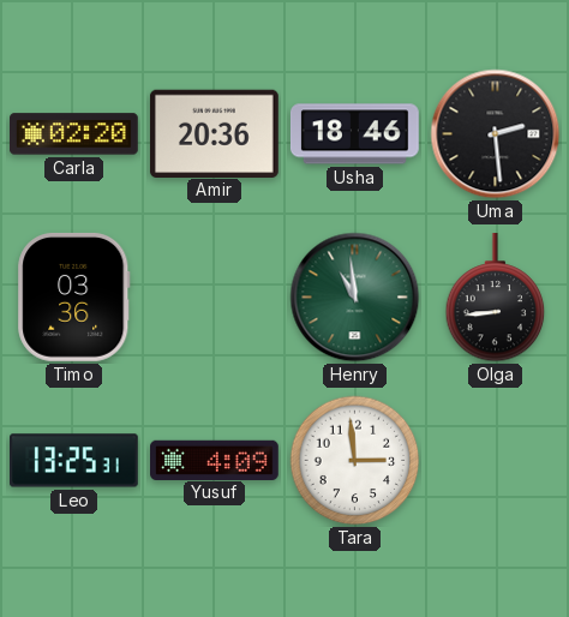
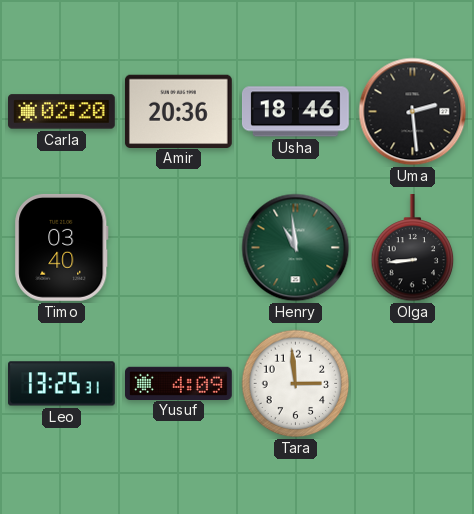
Timo: 03:36 -> 03:40
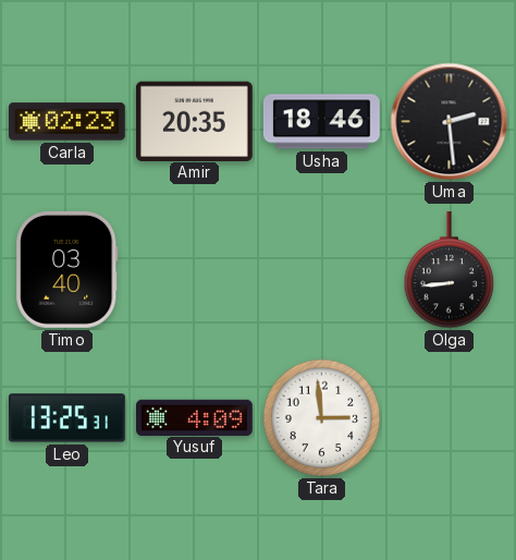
Carla: 02:20 -> 02:23
Amir: 20:36 -> 20:35
Henry: 10:59 -> none
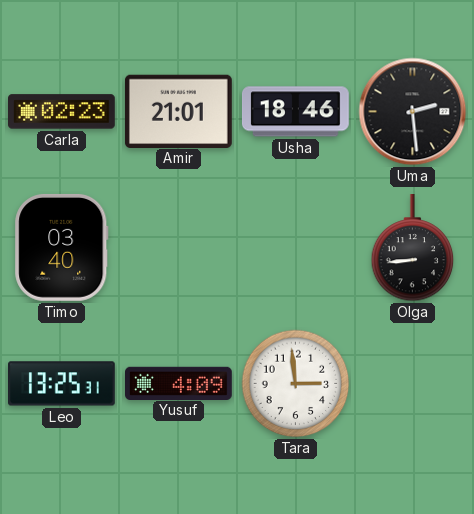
Amir: 20:35 -> 21:01
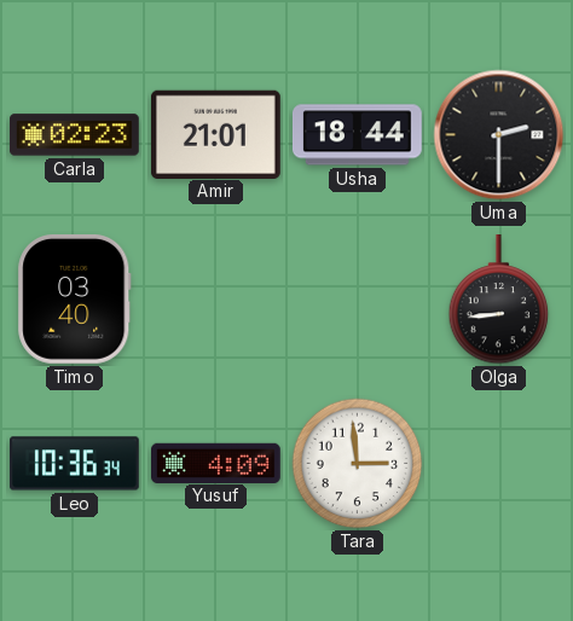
Usha: 18:46 -> 18:44
Uma: 2:29 -> 2:30
Leo: 13:25 -> 10:36
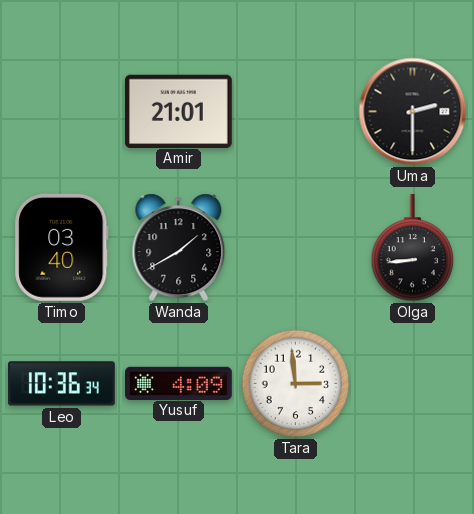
Carla: 02:23 -> none
Usha: 18:44 -> none
Wanda: none -> 1:40
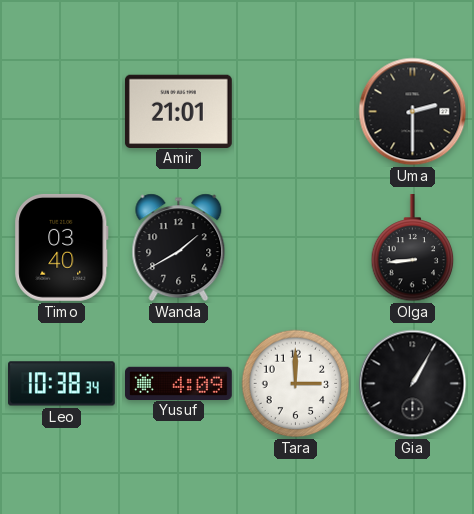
Leo: 10:36 -> 10:38
Tara: 2:59 -> 3:00
Gia: none -> 1:05
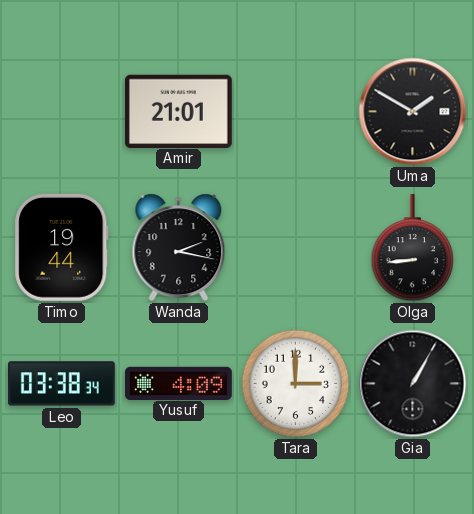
Uma: 2:30 -> 1:50
Timo: 03:40 -> 19:44
Wanda: 1:40 -> 2:17
Leo: 10:38 -> 03:38
